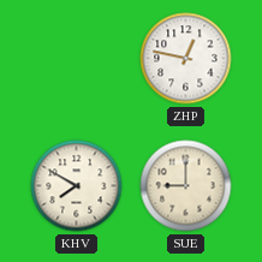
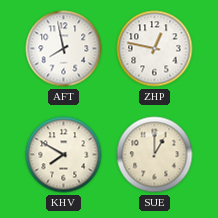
AFT: none -> 7:58
SUE: 9:00 -> 1:00
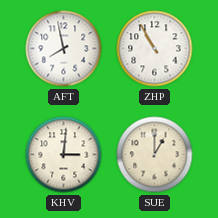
ZHP: 12:47 -> 10:55
KHV: 7:50 -> 3:01
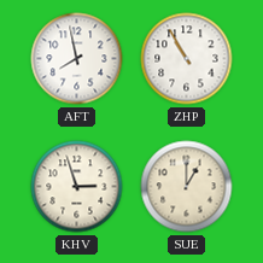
KHV: 3:01 -> 2:57
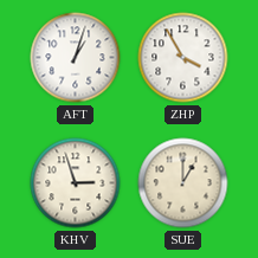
AFT: 7:58 -> 1:03
ZHP: 10:55 -> 3:55
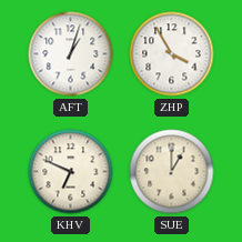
KHV: 2:57 -> 6:49
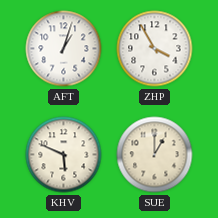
KHV: 6:49 -> 5:49
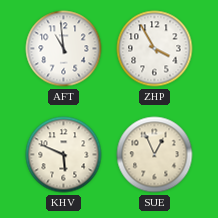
AFT: 1:03 -> 10:59
SUE: 1:00 -> 12:56
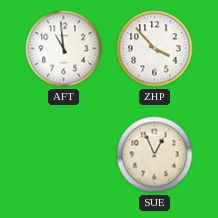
ZHP: 3:55 -> 3:53
KHV: 5:49 -> none
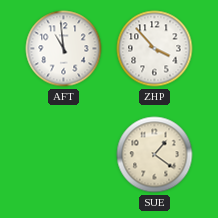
SUE: 12:56 -> 1:21
